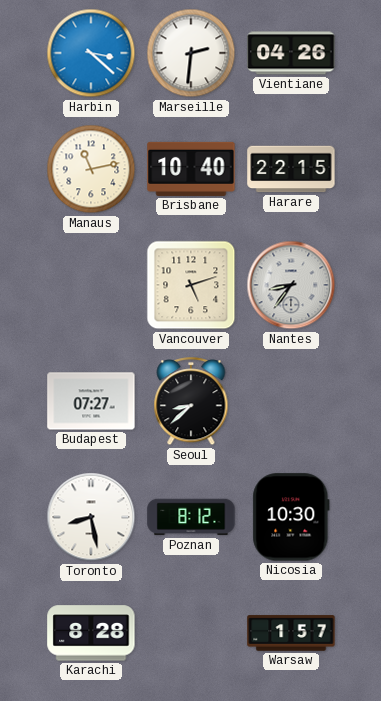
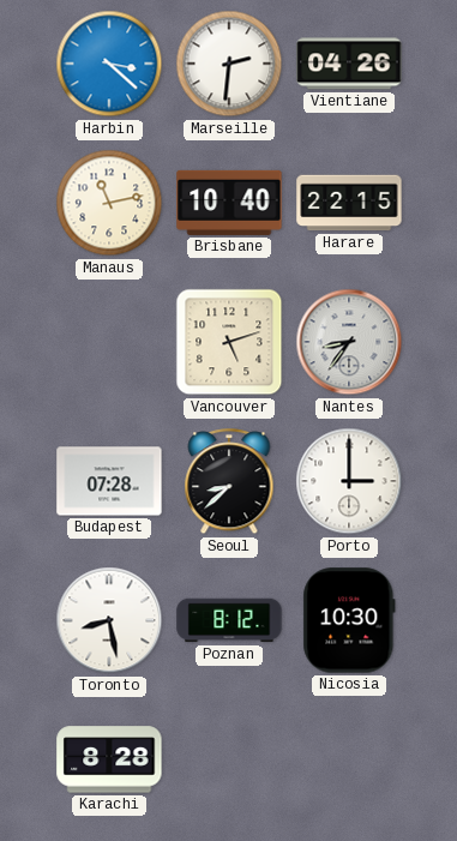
Budapest: 07:27 -> 07:28
Porto: none -> 3:00
Warsaw: 1:57 -> none
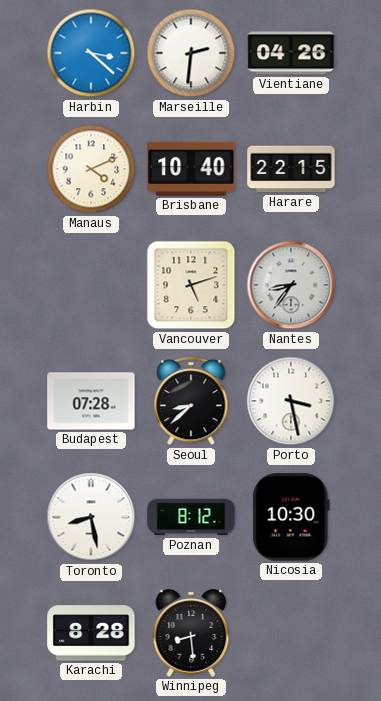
Manaus: 11:13 -> 4:11
Porto: 3:00 -> 3:28
Winnipeg: none -> 8:29
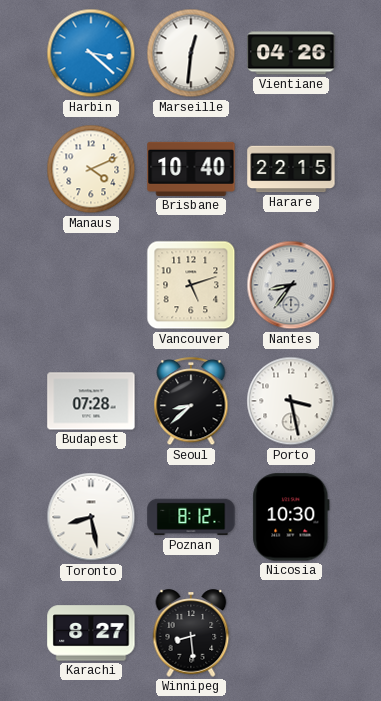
Marseille: 2:31 -> 12:31
Karachi: 8:28 -> 8:27
